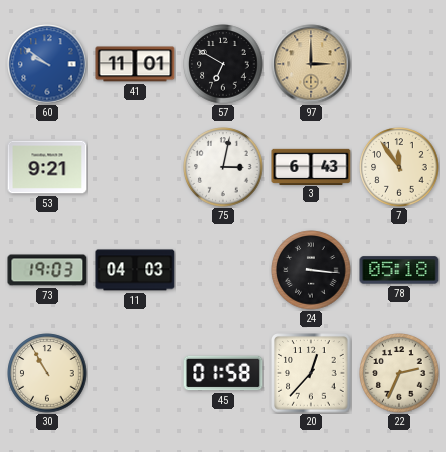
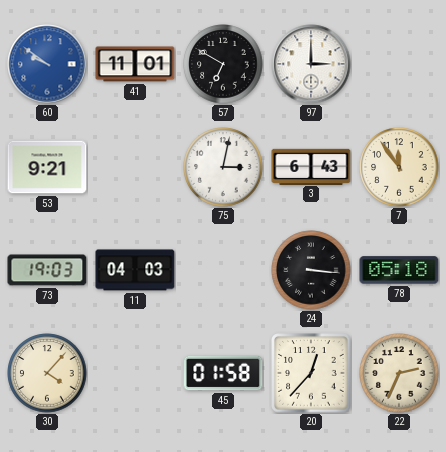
97 dial: champagne -> white
30: 10:55 -> 4:07
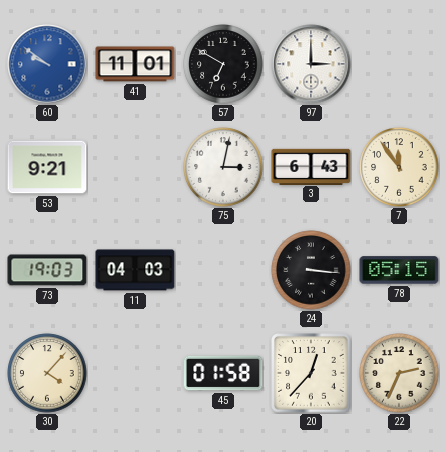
78: 05:18 -> 05:15
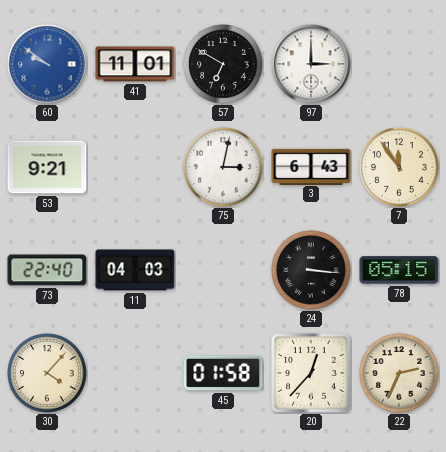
73: 19:03 -> 22:40
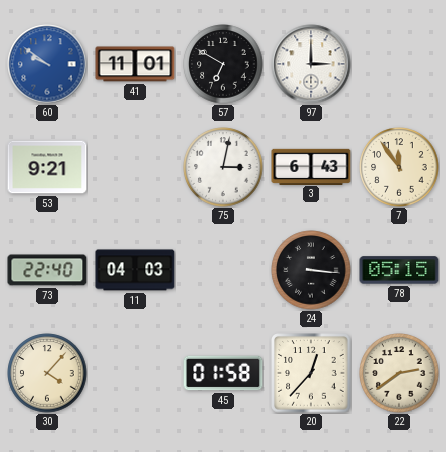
22: 2:34 -> 2:39
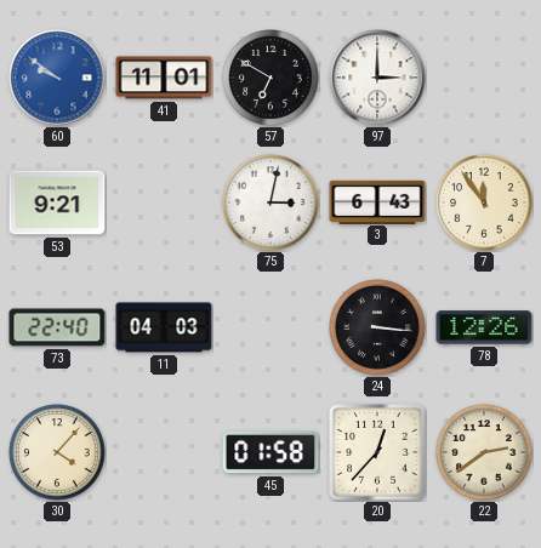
78: 05:15 -> 12:26
